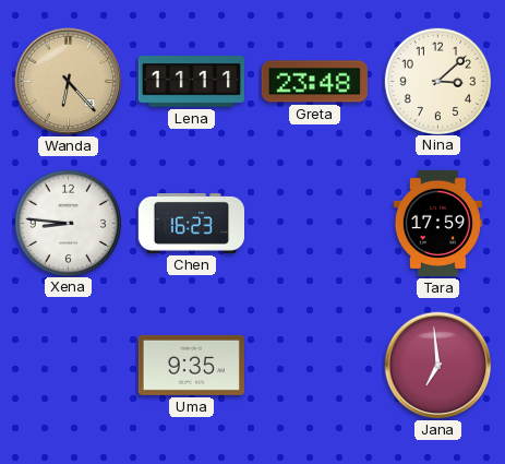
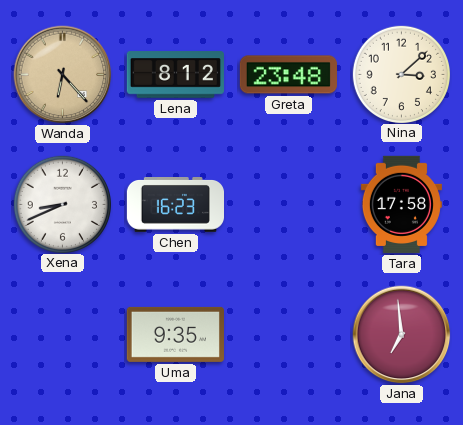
Lena: 11:11 -> 8:12
Xena: 8:46 -> 8:41
Tara: 17:59 -> 17:58
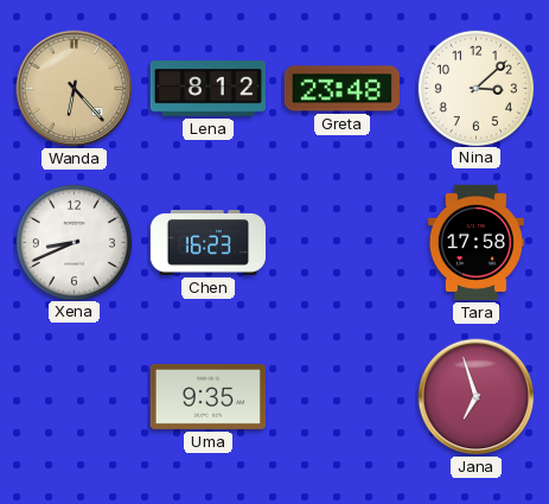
Jana: 6:59 -> 6:57
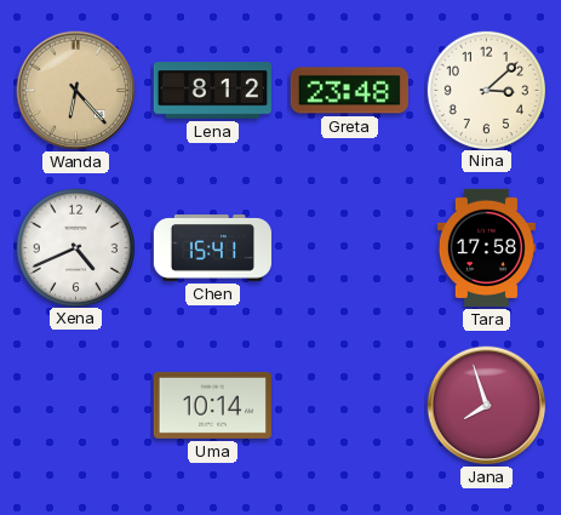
Xena: 8:41 -> 4:41
Chen: 16:23 -> 15:41
Uma: 9:35 -> 10:14
Jana: 6:57 -> 7:57
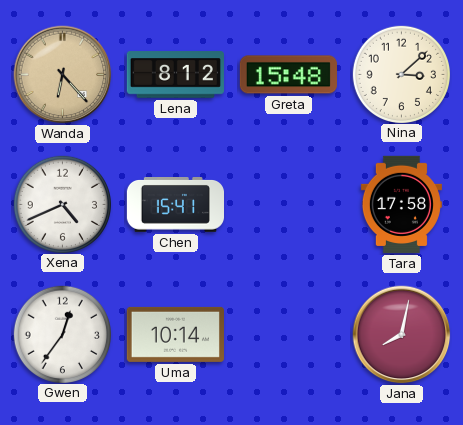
Greta: 23:48 -> 15:48
Gwen: none -> 12:36
Jana: 7:57 -> 8:02
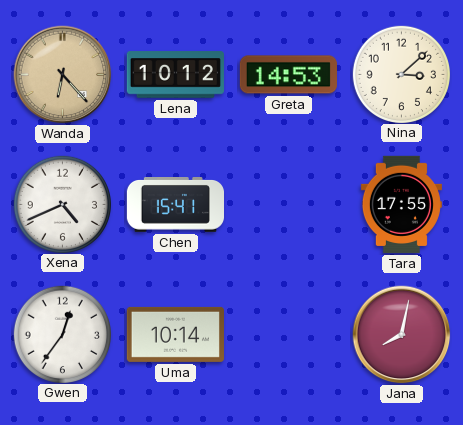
Lena: 8:12 -> 10:12
Greta: 15:48 -> 14:53
Tara: 17:58 -> 17:55
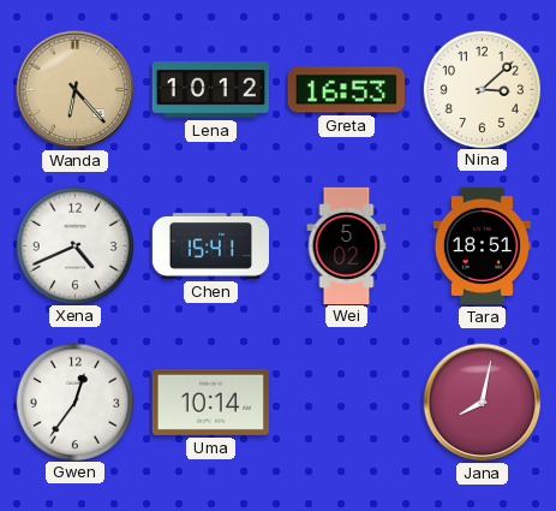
Greta: 14:53 -> 16:53
Wei: none -> 5:02
Tara: 17:55 -> 18:51
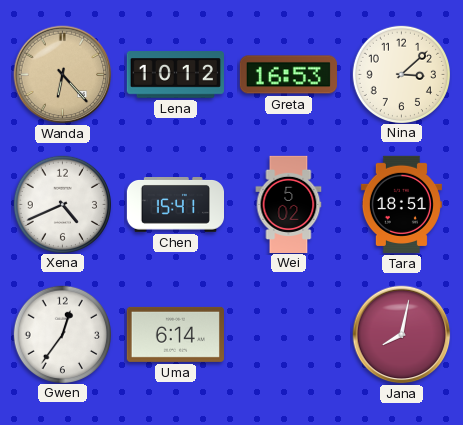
Uma: 10:14 -> 6:14
